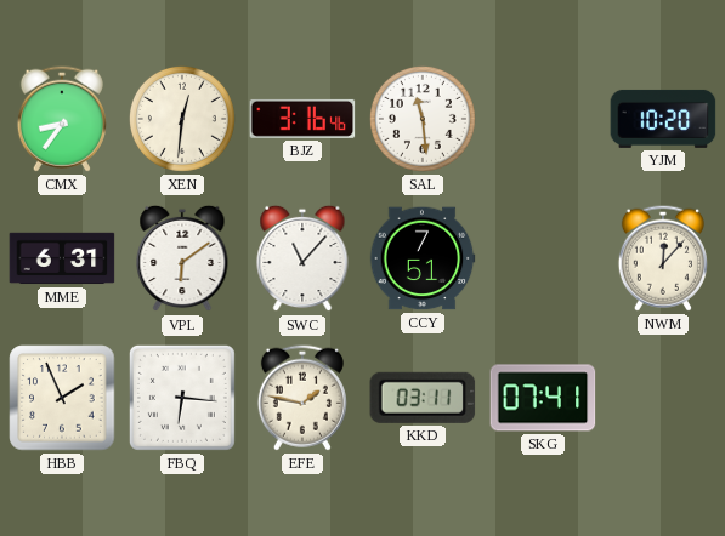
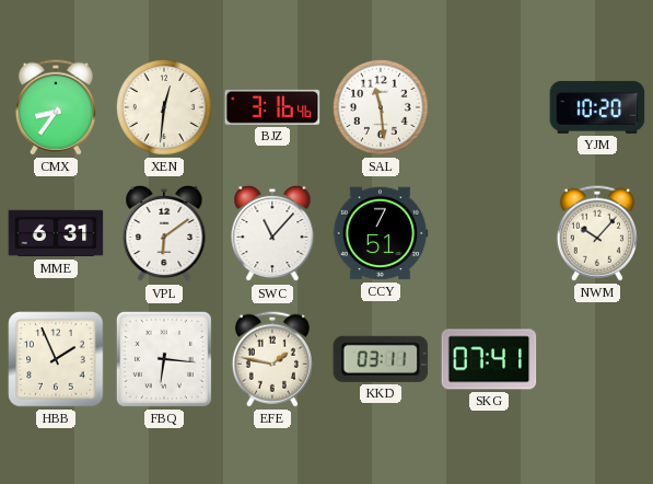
NWM: 12:07 -> 10:07
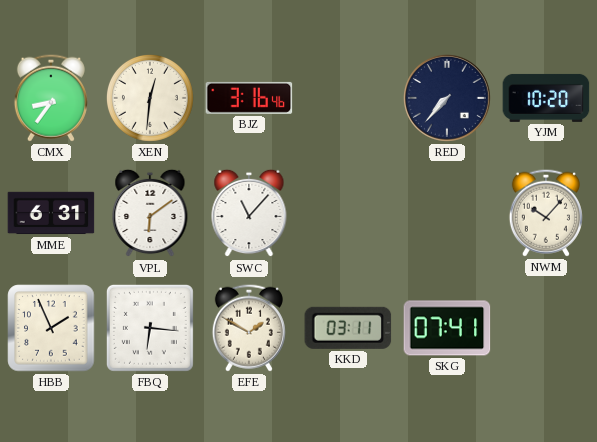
SAL: 11:29 -> none
RED: none -> 7:37
CCY: 7:51 -> none
EFE: 1:47 -> 1:50
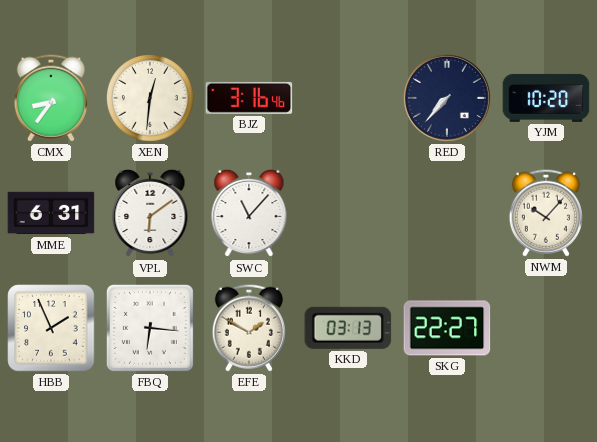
KKD: 03:11 -> 03:13
SKG: 07:41 -> 22:27
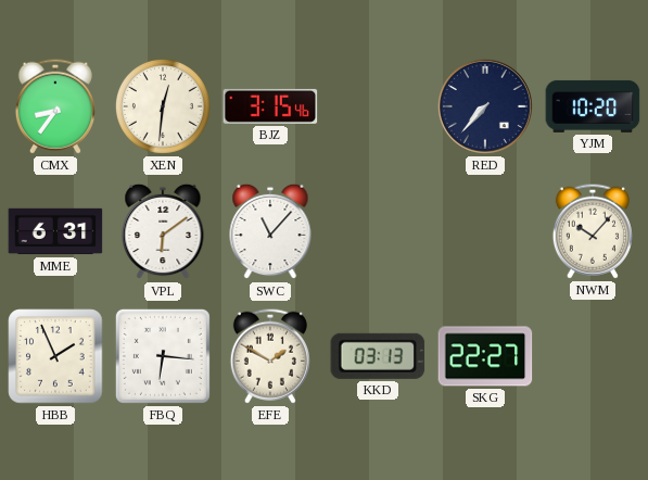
BJZ: 3:16 -> 3:15
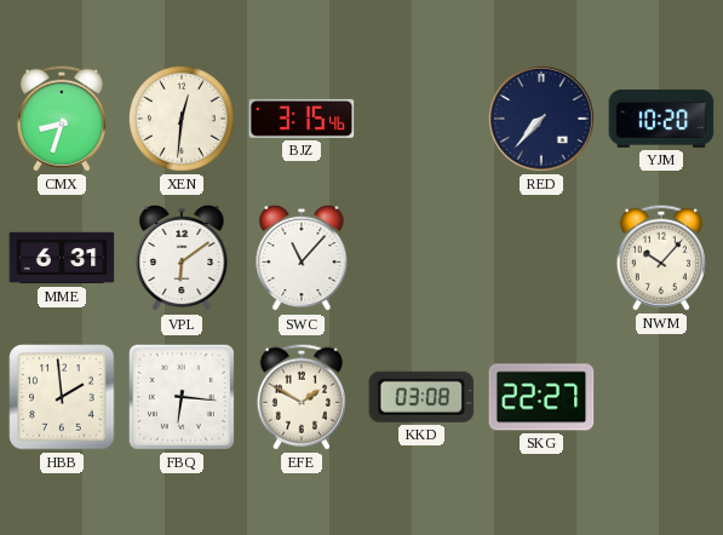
CMX: 8:36 -> 8:33
HBB: 1:56 -> 1:59
KKD: 03:13 -> 03:08
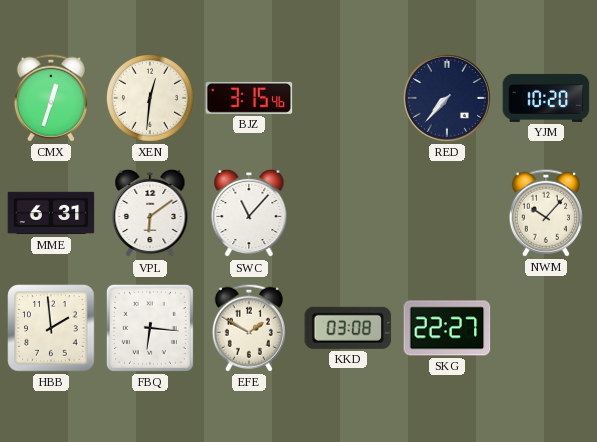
CMX: 8:33 -> 12:33
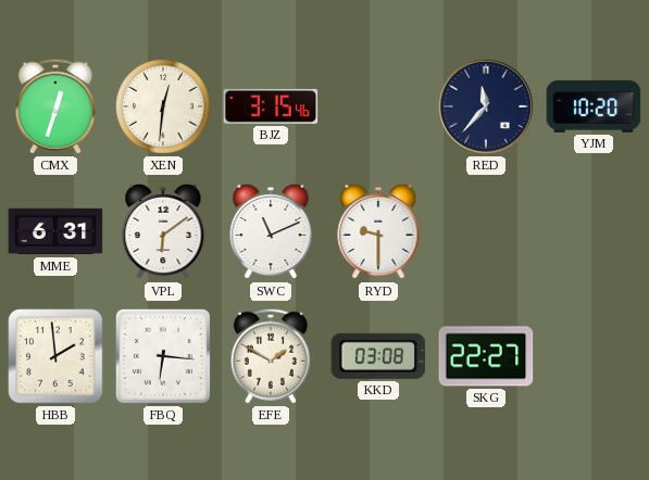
RED: 7:37 -> 11:37
SWC: 11:07 -> 11:11
RYD: none -> 9:30
NWM: 10:07 -> none
